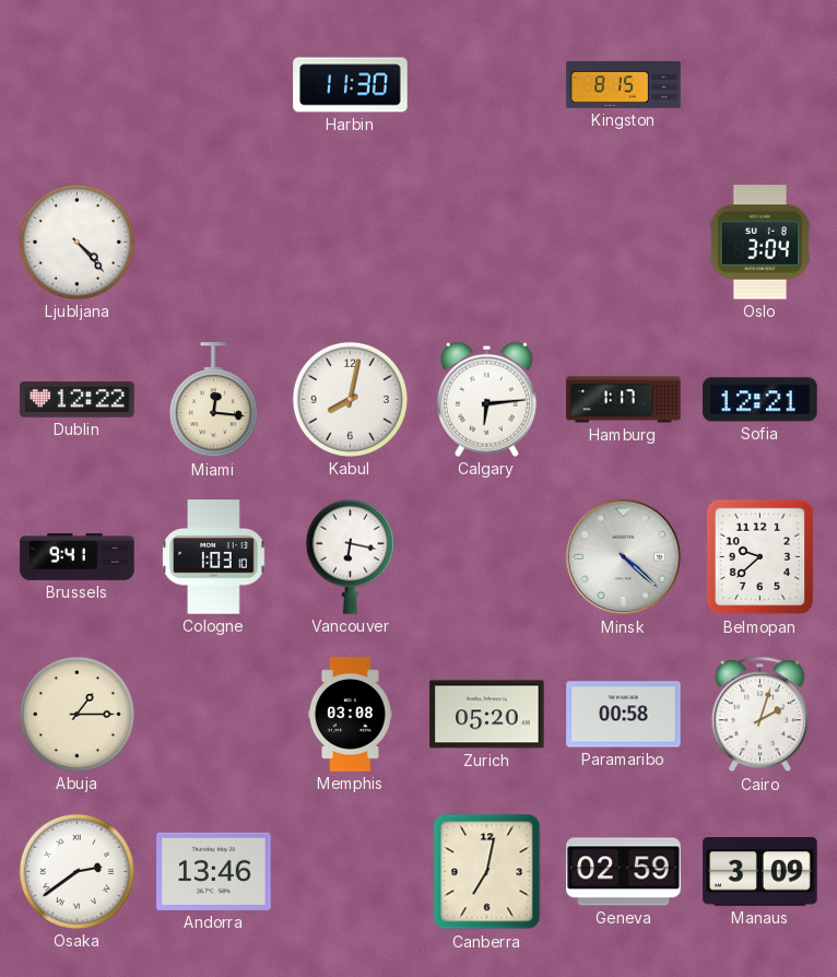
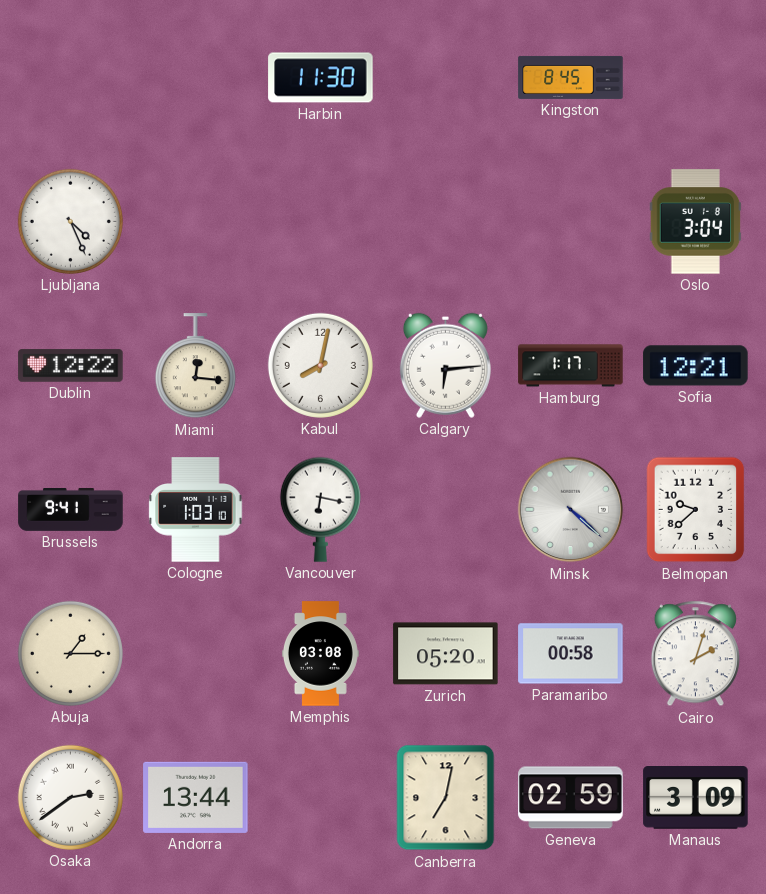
Kingston: 8:15 -> 8:45
Ljubljana: 4:23 -> 4:26
Andorra: 13:46 -> 13:44
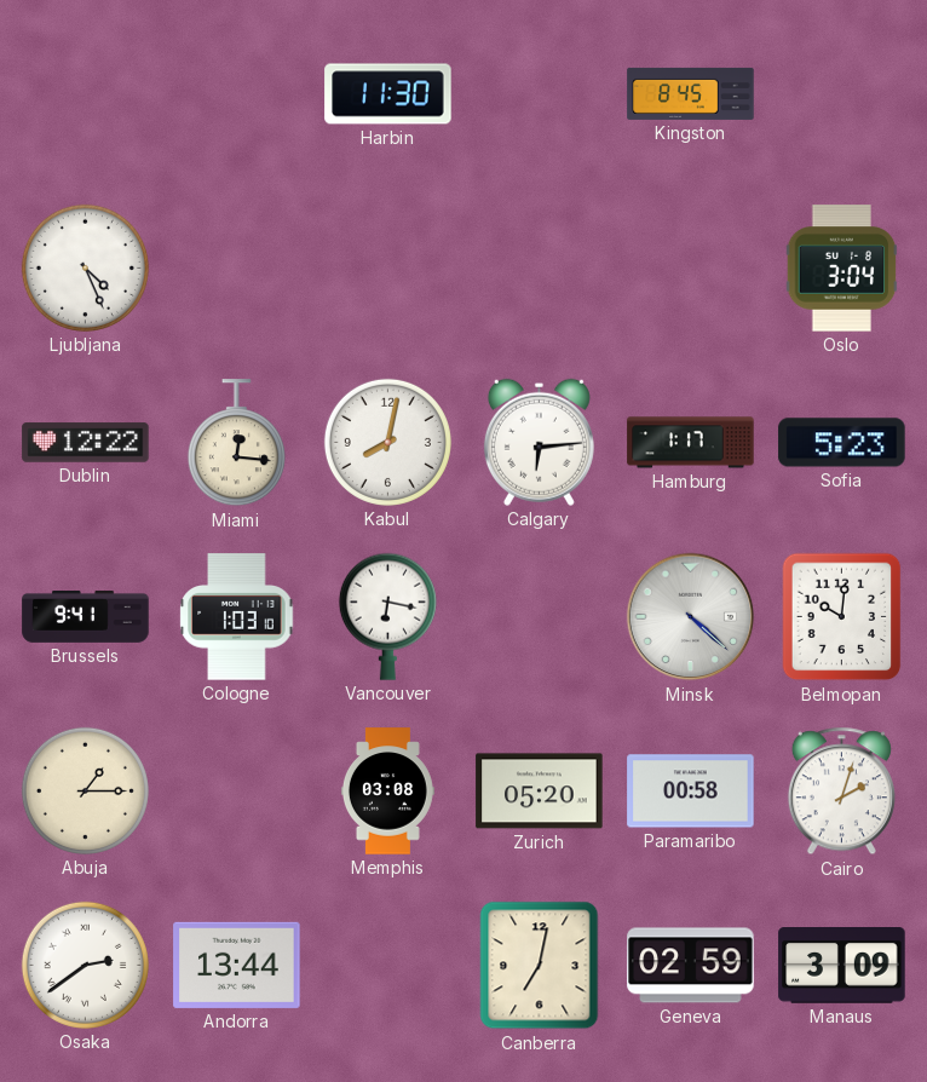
Sofia: 12:21 -> 5:23
Belmopan: 9:38 -> 10:01
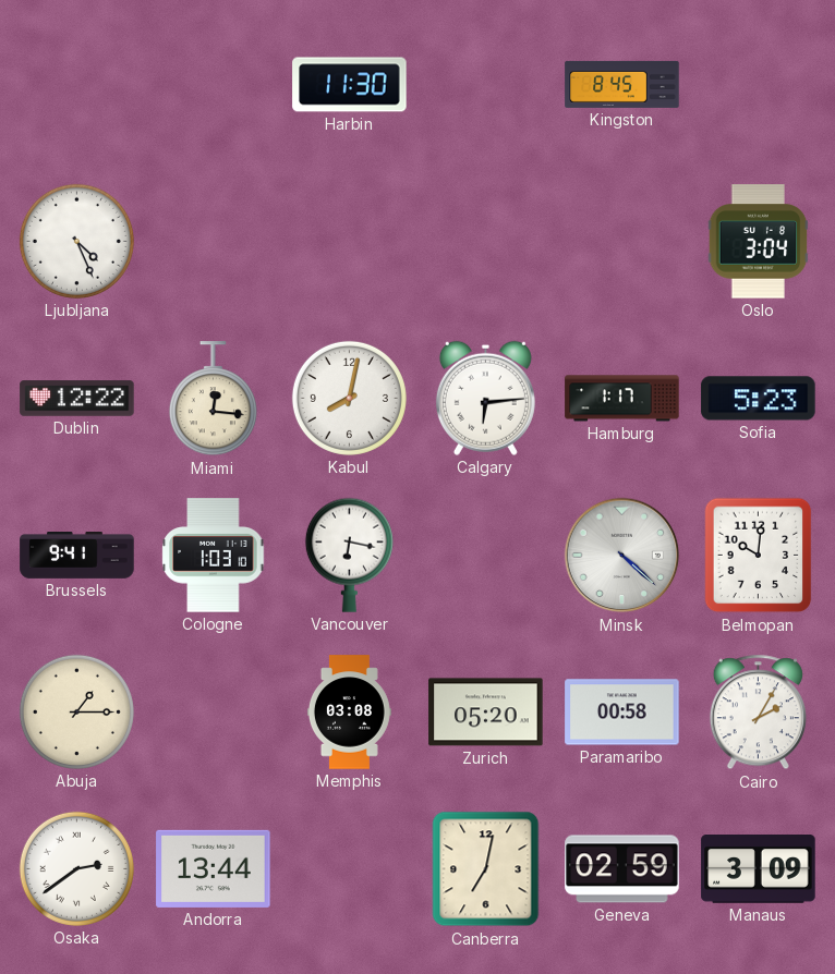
Cairo: 2:03 -> 2:05
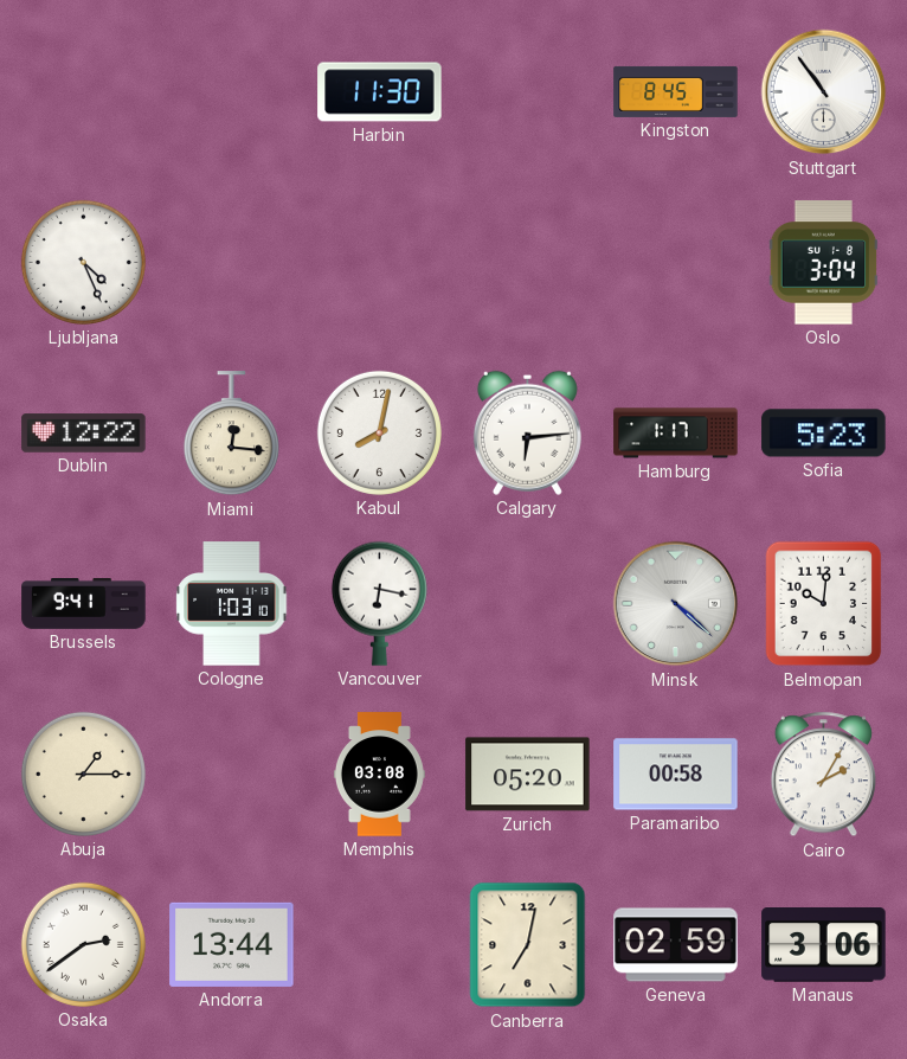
Stuttgart: none -> 10:54
Manaus: 3:09 -> 3:06
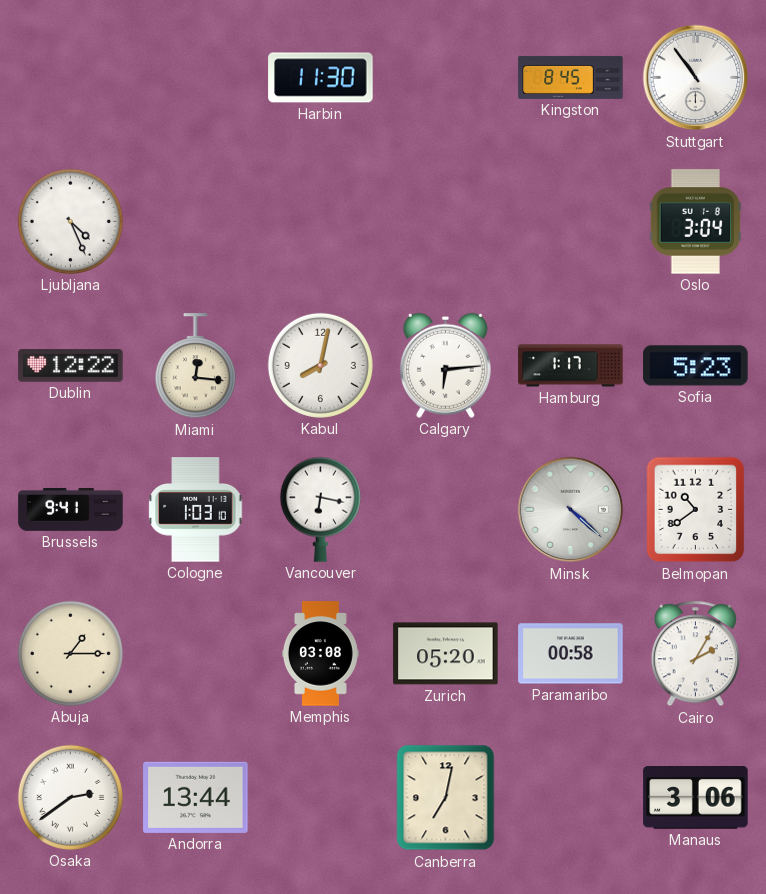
Belmopan: 10:01 -> 10:39
Geneva: 02:59 -> none
